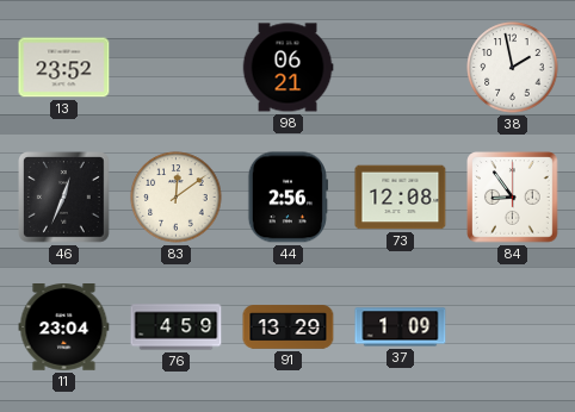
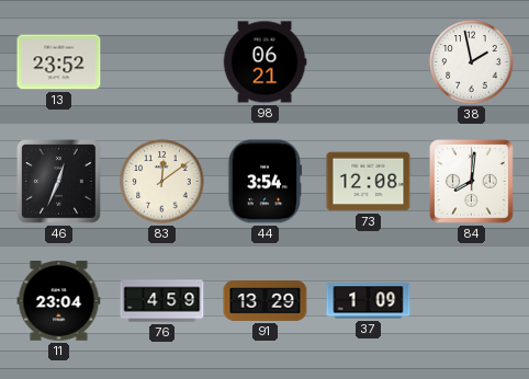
44: 2:56 -> 3:54
84: 8:54 -> 8:01
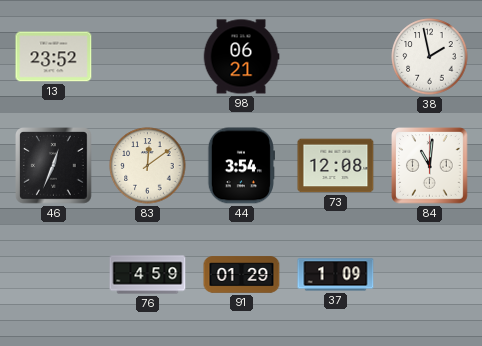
84: 8:01 -> 11:01
11: 23:04 -> none
91: 13:29 -> 01:29
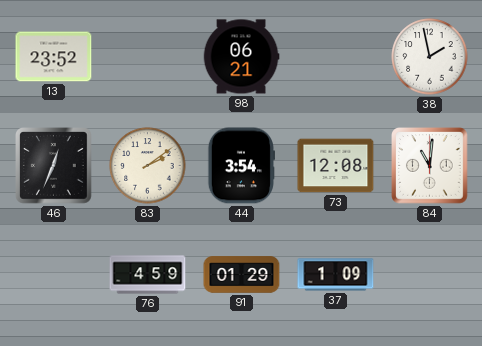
83: 12:09 -> 2:09
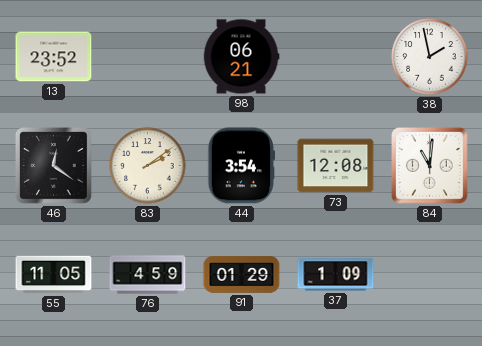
46: 12:34 -> 12:21
55: none -> 11:05
